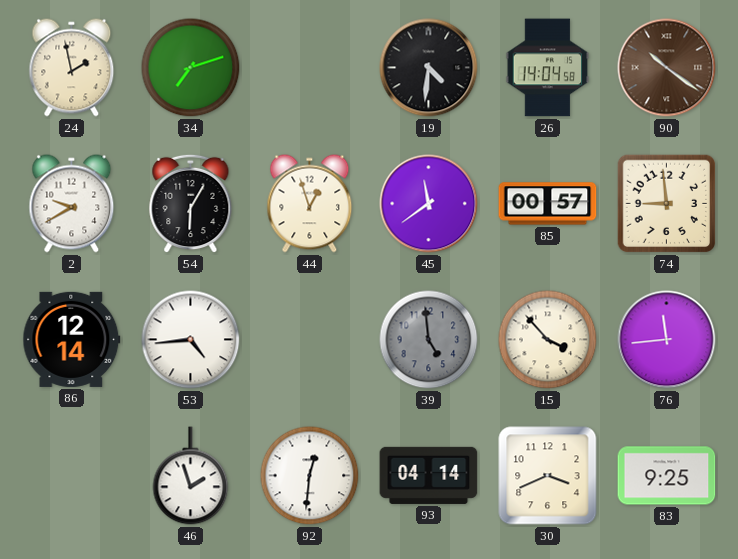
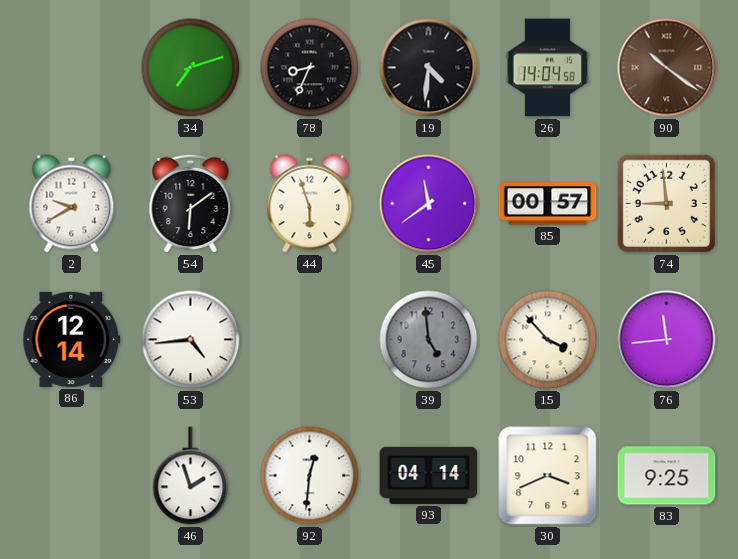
24: 1:58 -> none
78: none -> 8:34
54: 6:05 -> 6:09
44: 12:57 -> 5:57
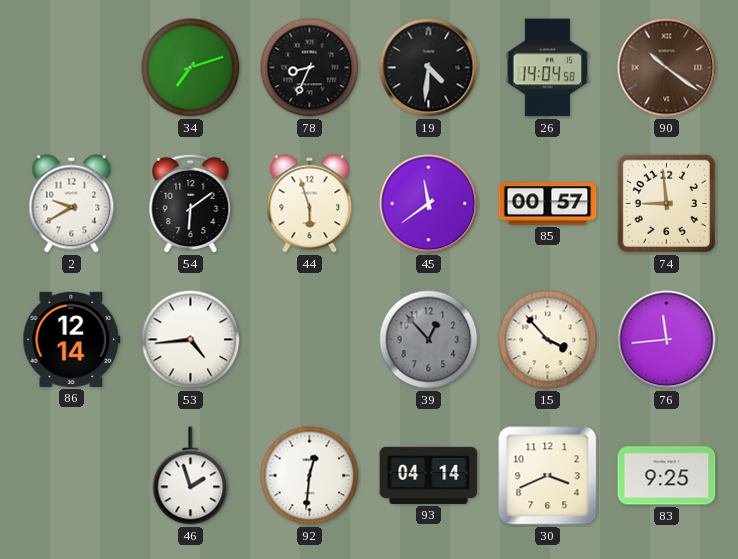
39: 4:59 -> 12:53
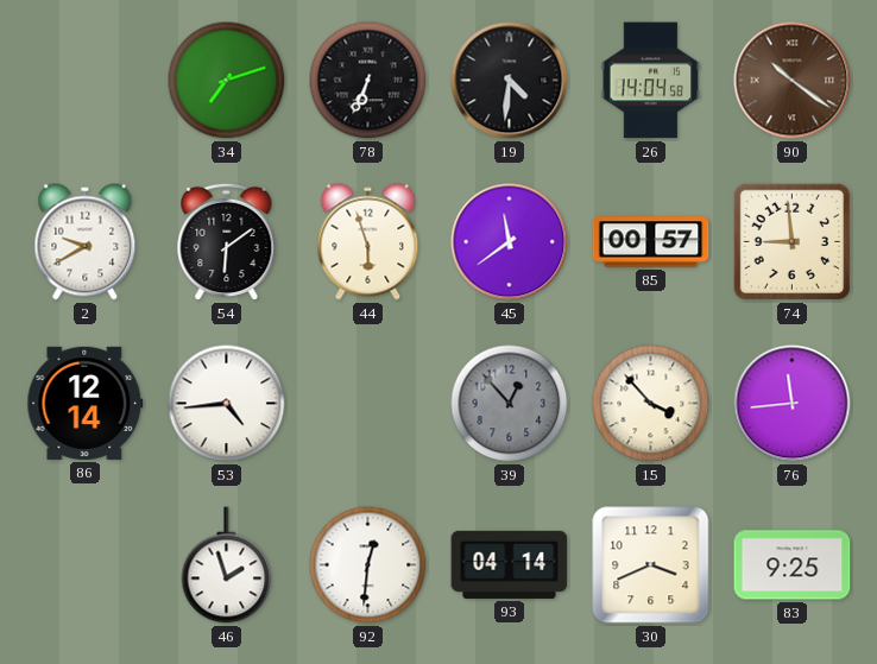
78: 8:34 -> 6:34
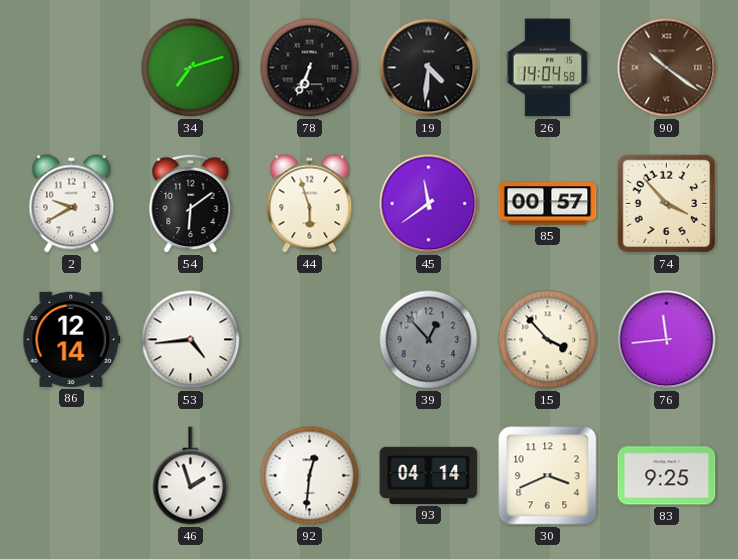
74: 8:59 -> 3:53
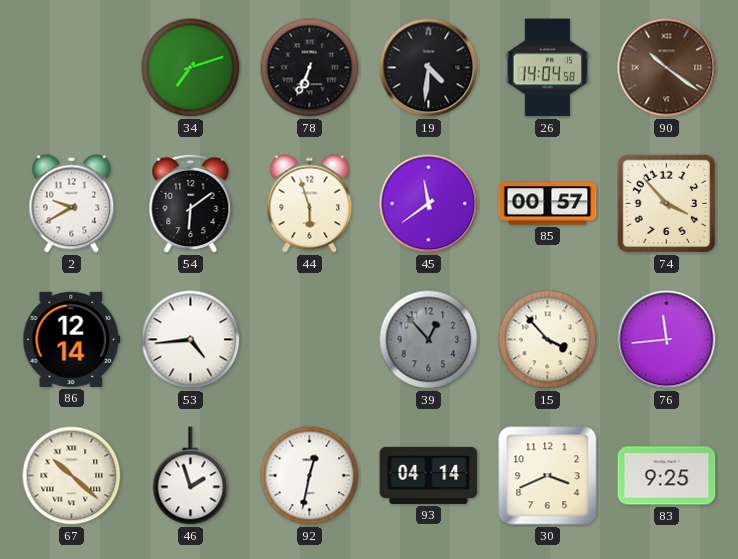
67: none -> 10:22
92: 12:31 -> 12:32
